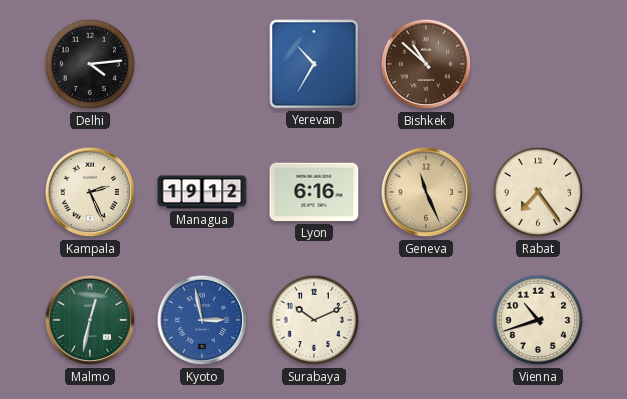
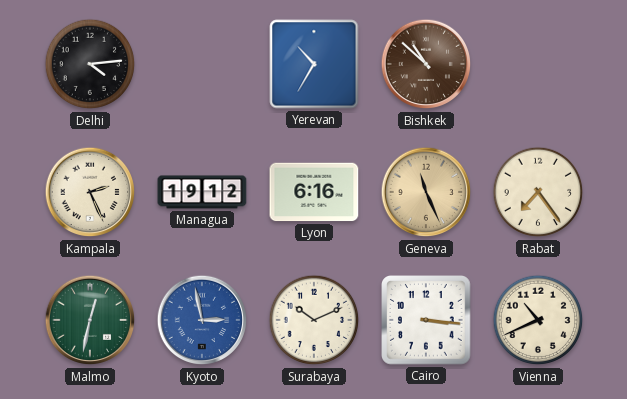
Cairo: none -> 3:16
Vienna: 10:42 -> 10:41
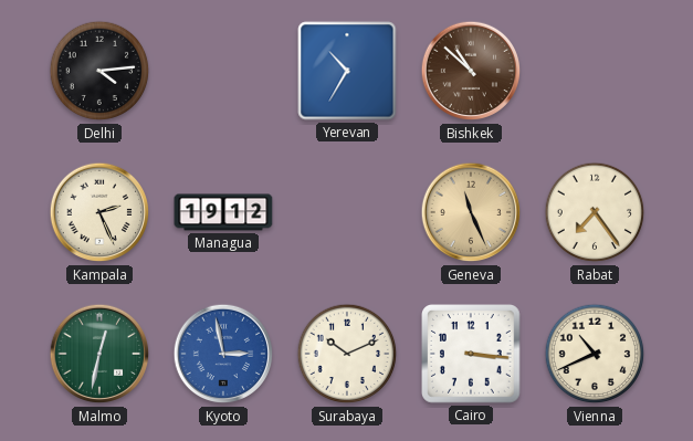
Lyon: 6:16 -> none
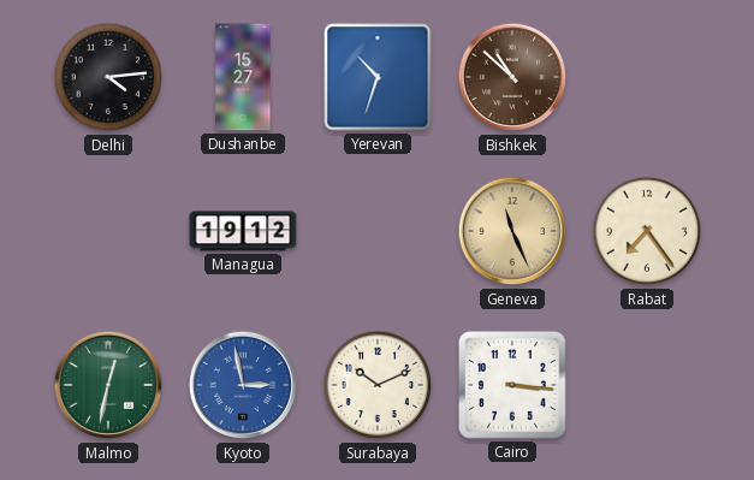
Dushanbe: none -> 15:27
Yerevan: 10:35 -> 10:33
Kampala: 2:26 -> none
Vienna: 10:41 -> none
